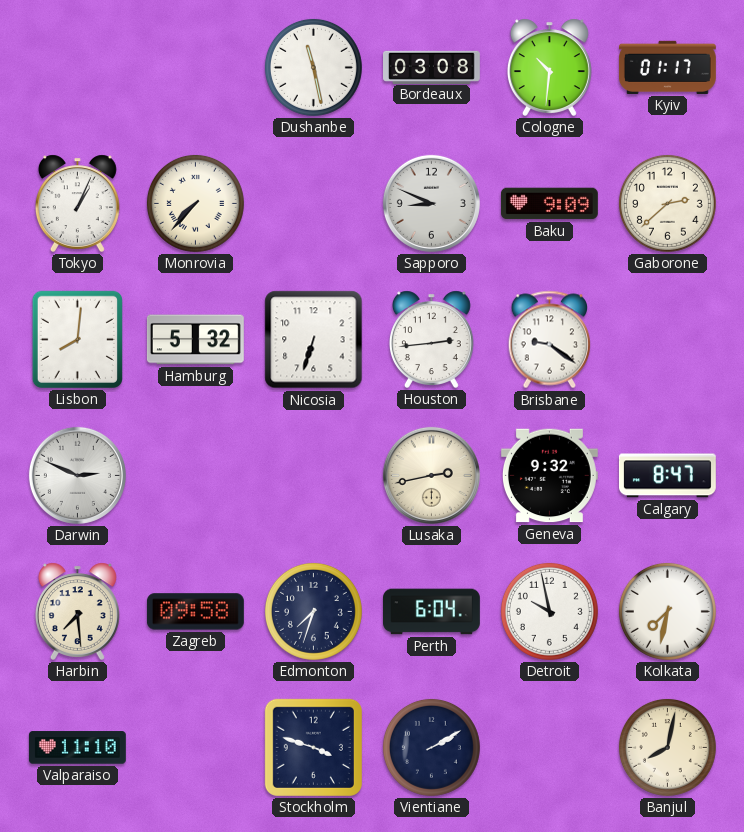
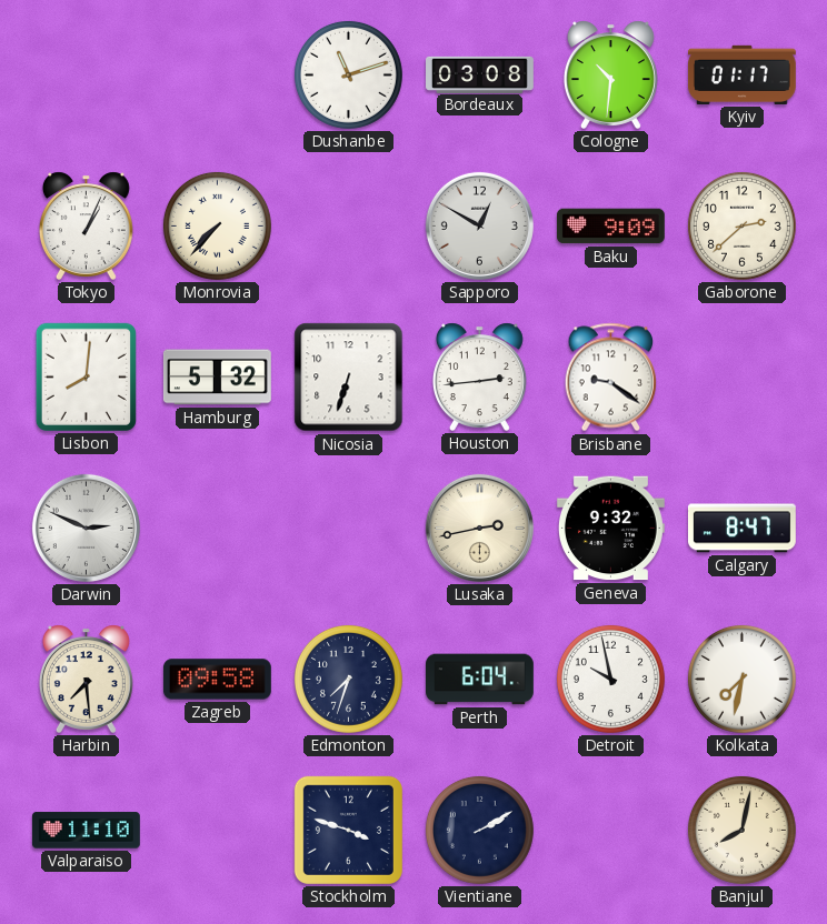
Dushanbe: 11:28 -> 11:12
Sapporo: 8:49 -> 12:50
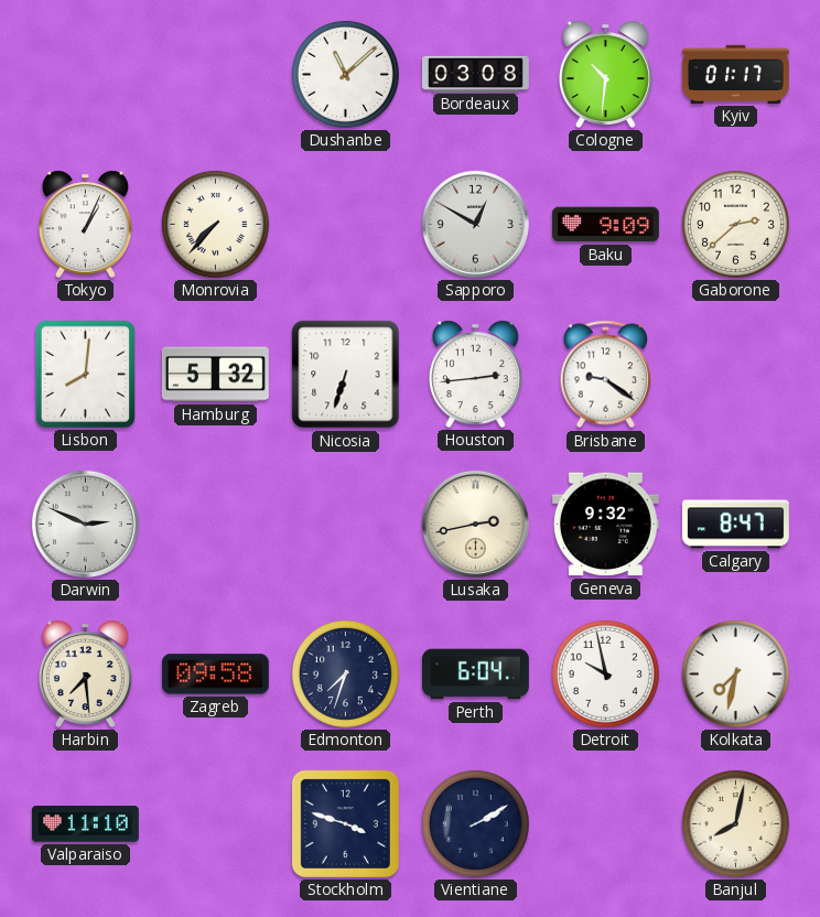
Dushanbe: 11:12 -> 11:08
